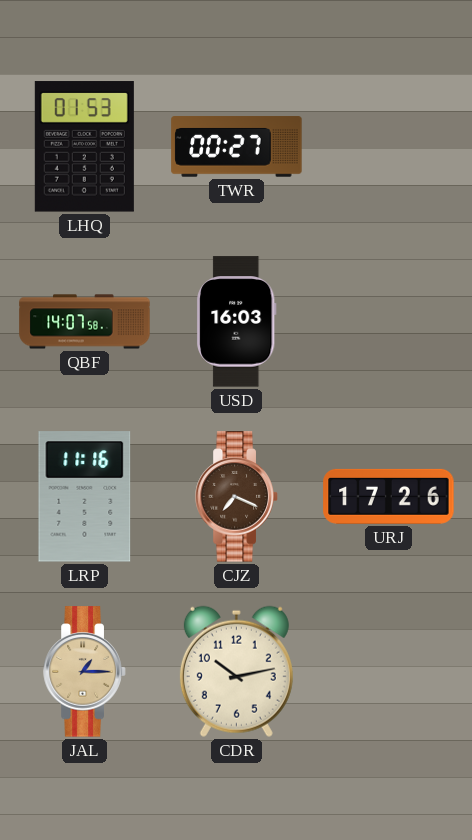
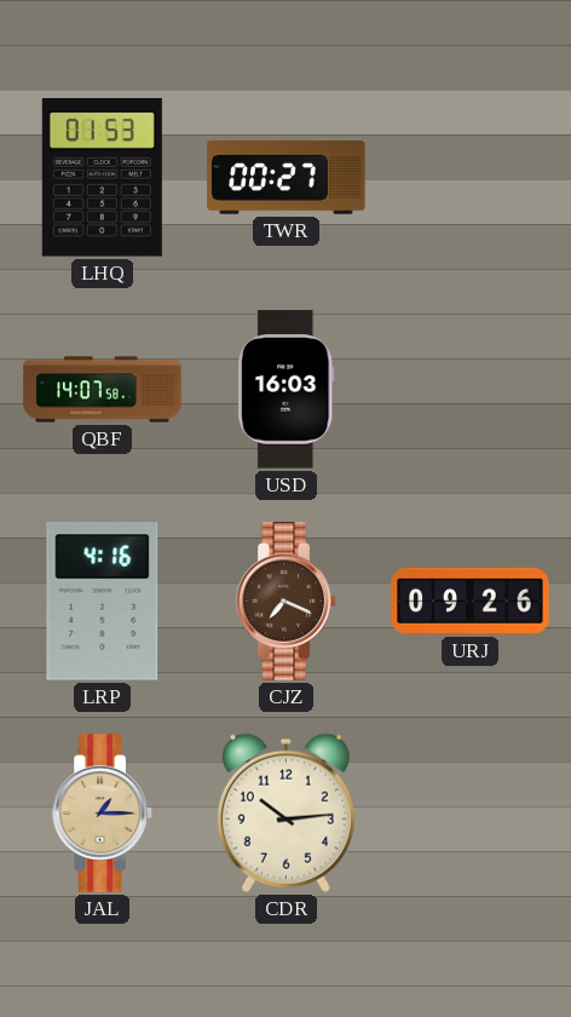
LRP: 11:16 -> 4:16
URJ: 17:26 -> 09:26
CDR: 10:13 -> 10:14
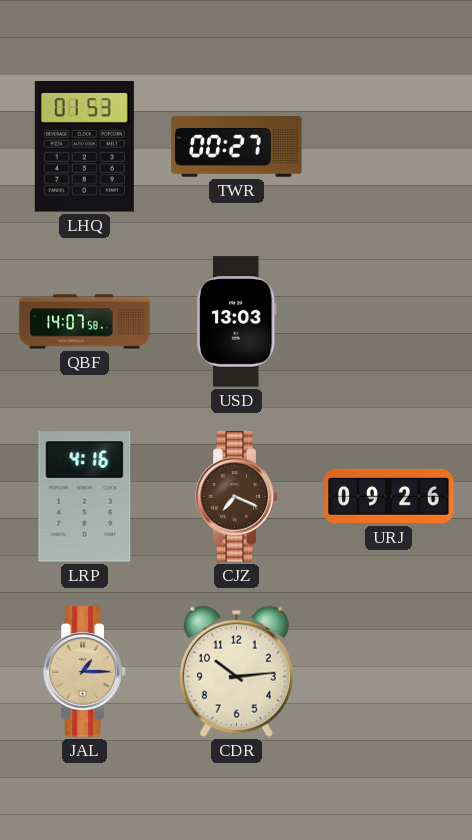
USD: 16:03 -> 13:03
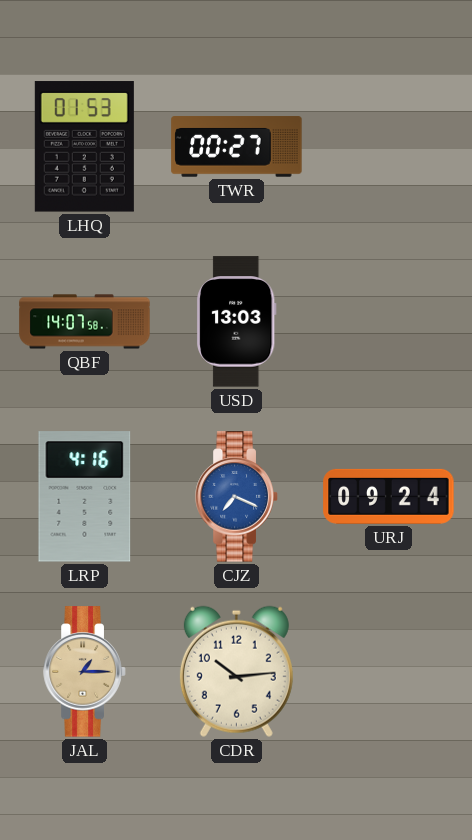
CJZ dial: brown -> blue
URJ: 09:26 -> 09:24
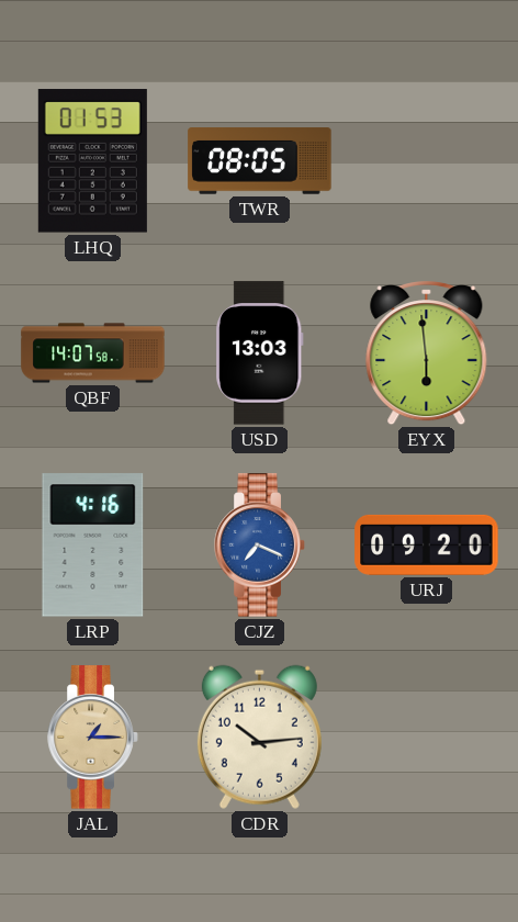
TWR: 00:27 -> 08:05
EYX: none -> 5:59
URJ: 09:24 -> 09:20
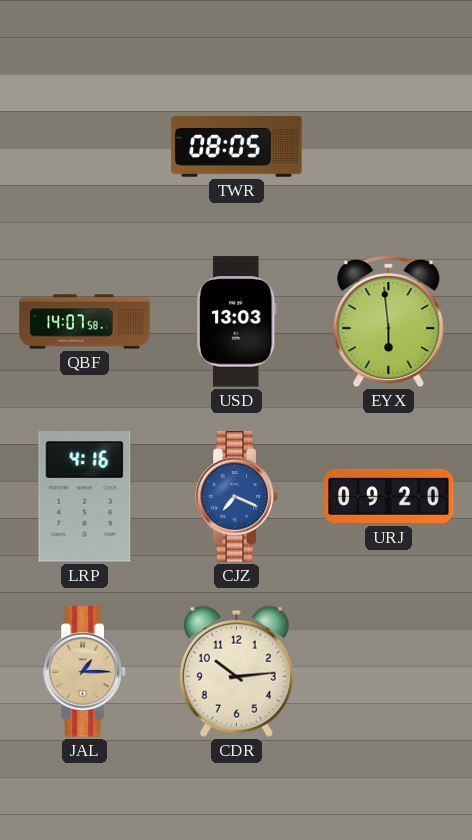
LHQ: 01:53 -> none
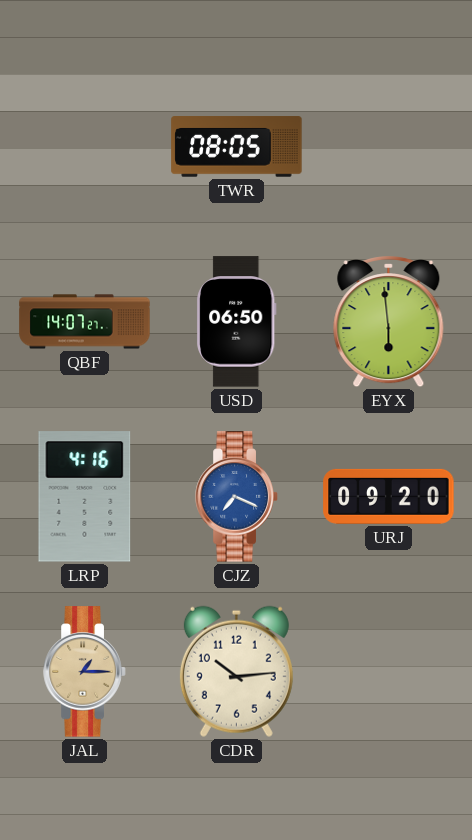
QBF: 14:07:58 -> 14:07:27
USD: 13:03 -> 06:50
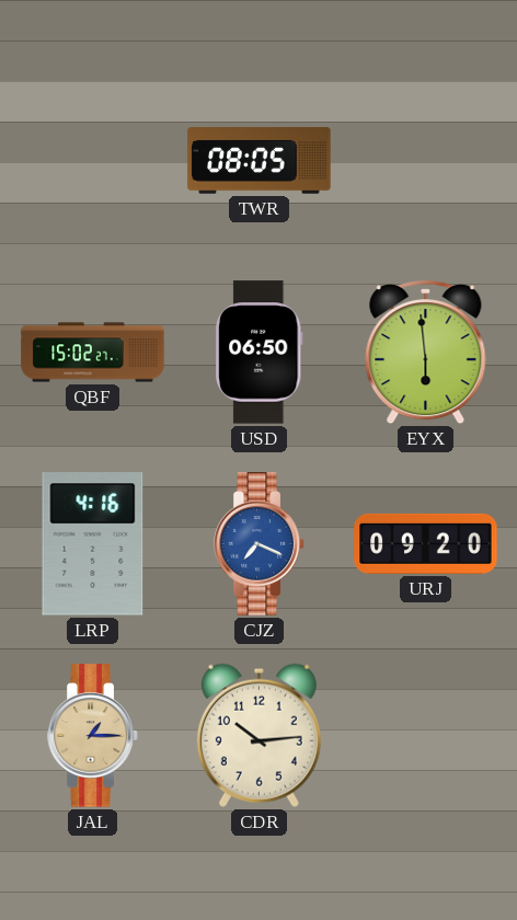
QBF: 14:07 -> 15:02
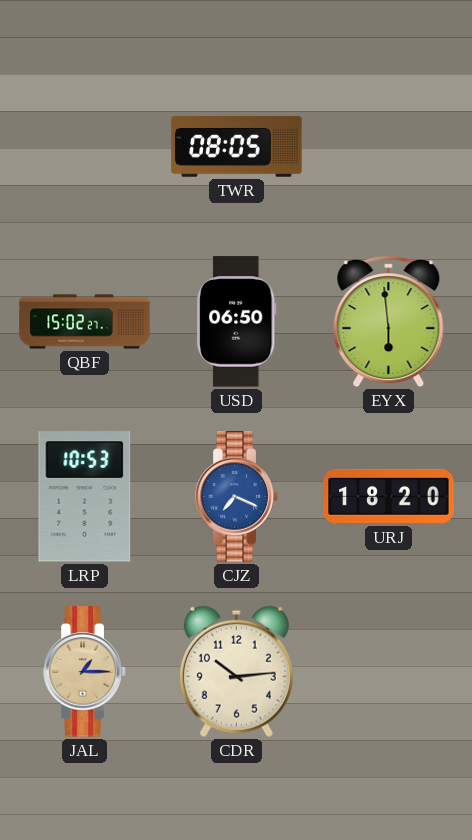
LRP: 4:16 -> 10:53
URJ: 09:20 -> 18:20
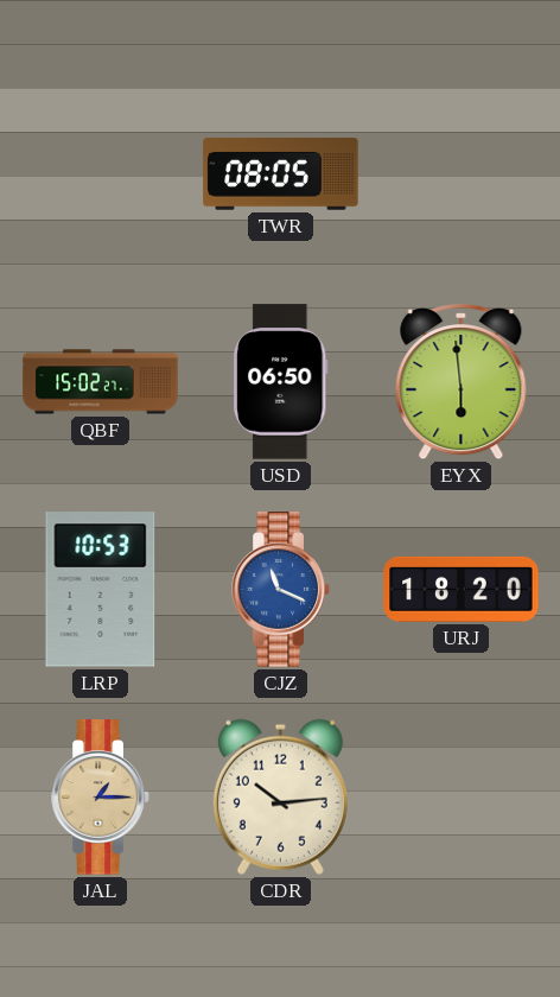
CJZ: 7:19 -> 11:19
